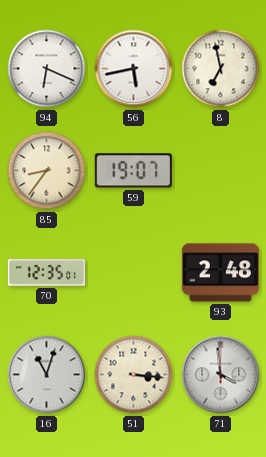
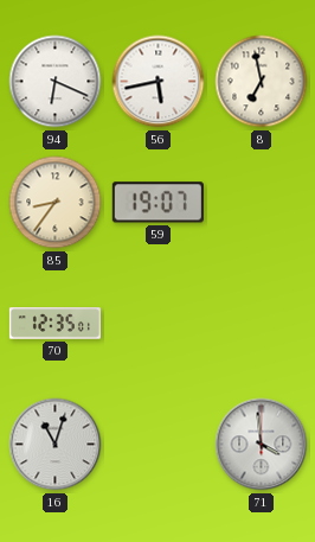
93: 2:48 -> none
51: 3:16 -> none
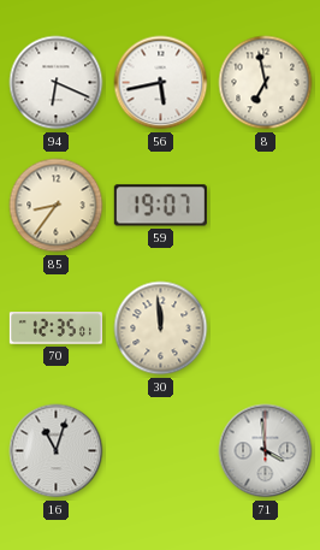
30: none -> 11:59
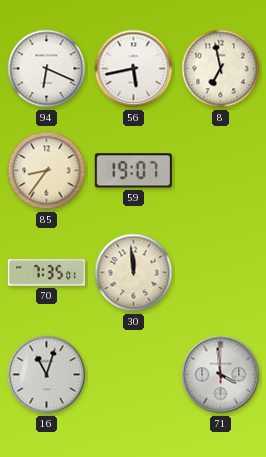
70: 12:35 -> 7:35
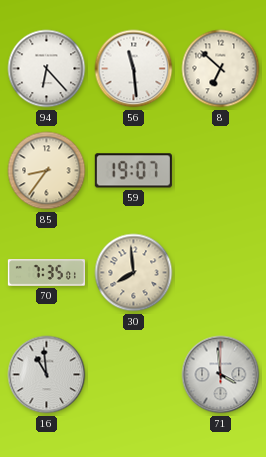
94: 6:19 -> 6:23
56: 5:43 -> 11:29
8: 6:58 -> 6:52
30: 11:59 -> 7:59
16: 11:03 -> 10:59
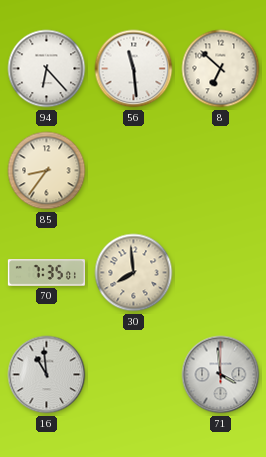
59: 19:07 -> none
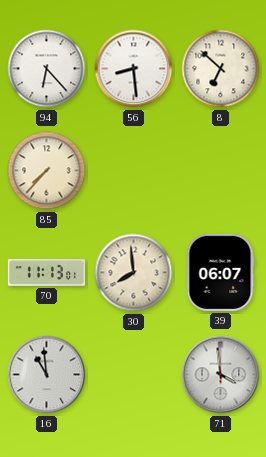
56: 11:29 -> 8:29
85: 8:36 -> 7:37
70: 7:35 -> 11:13
39: none -> 06:07
